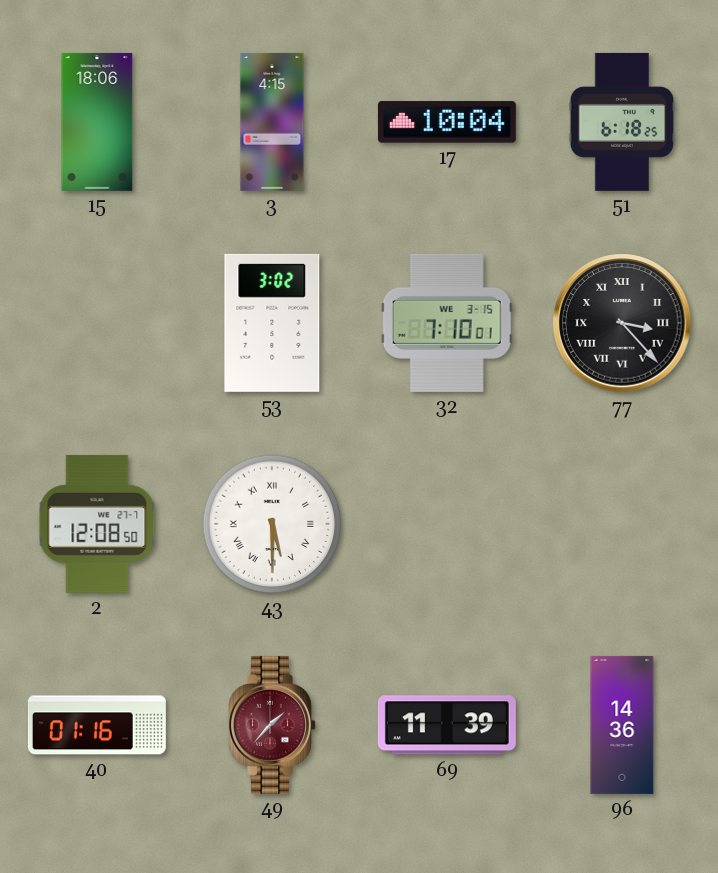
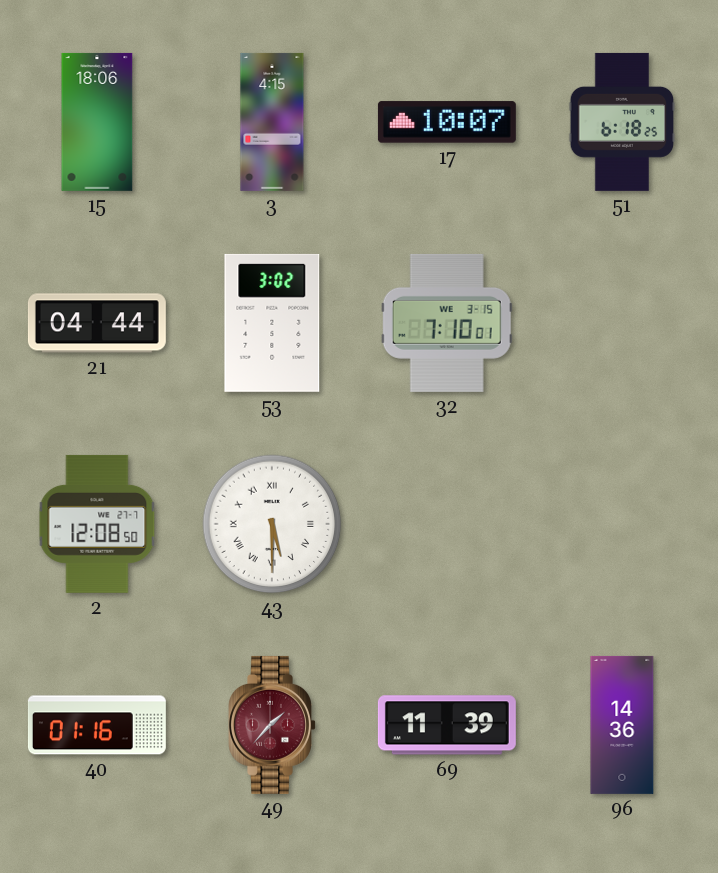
17: 10:04 -> 10:07
21: none -> 04:44
77: 3:23 -> none
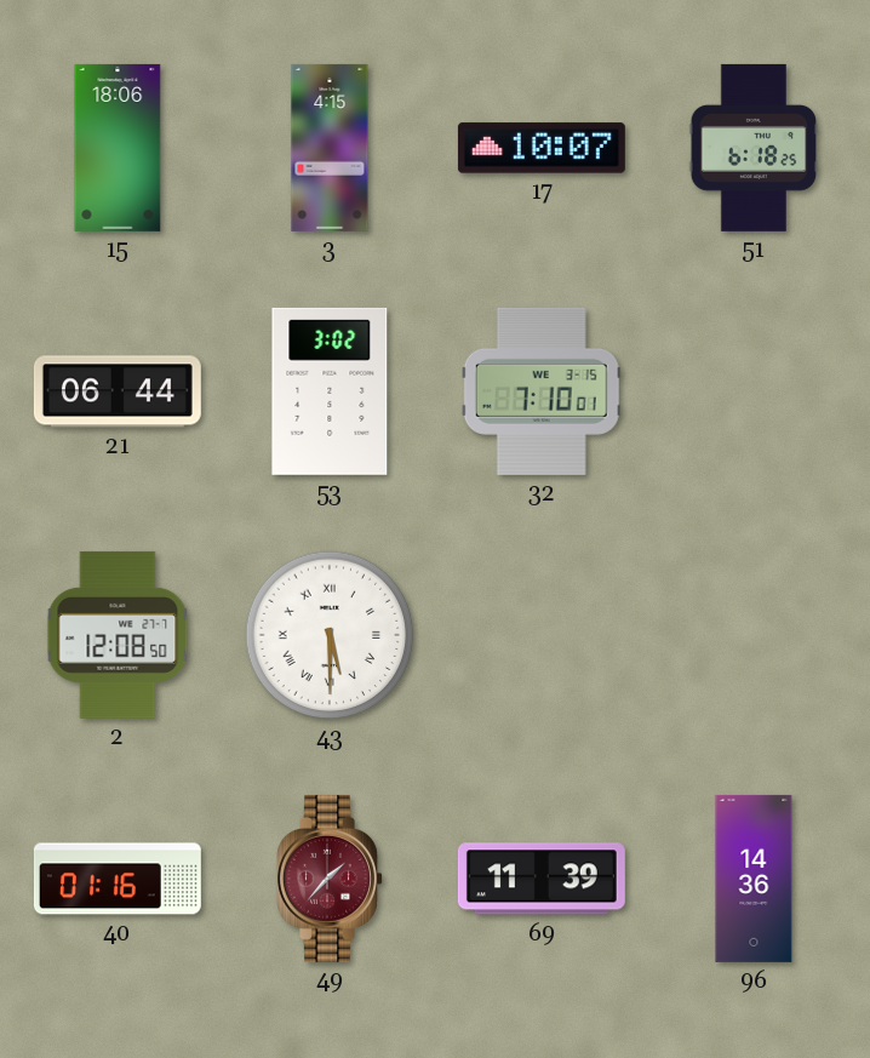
21: 04:44 -> 06:44
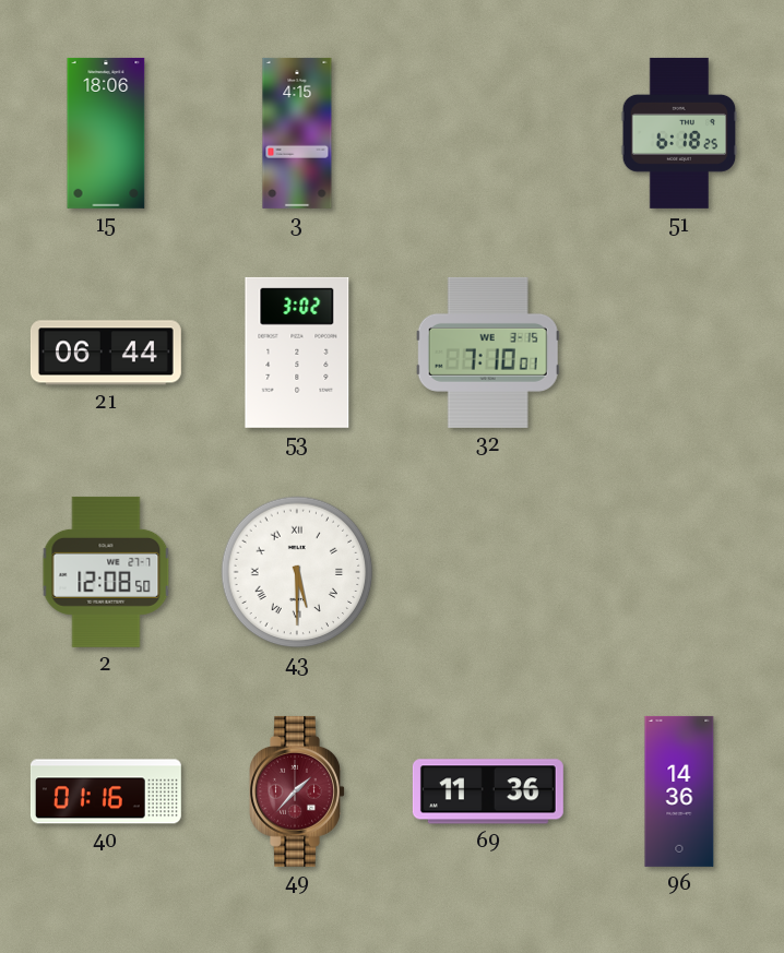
17: 10:07 -> none
69: 11:39 -> 11:36
